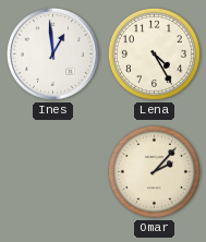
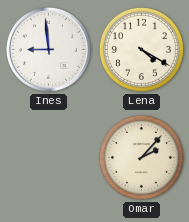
Ines: 12:59 -> 8:59
Lena: 4:25 -> 4:20
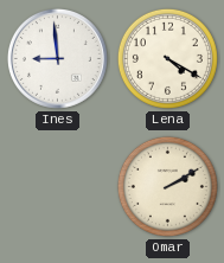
Omar: 2:07 -> 2:10
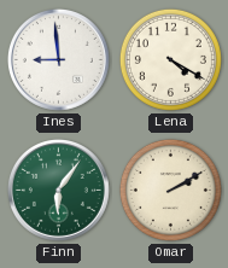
Finn: none -> 6:06
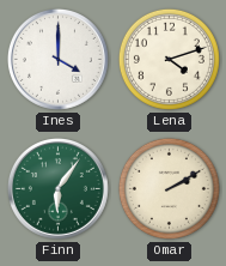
Ines: 8:59 -> 4:00
Lena: 4:20 -> 4:12
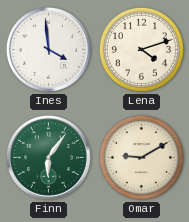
Ines: 4:00 -> 3:59
Omar: 2:10 -> 9:10
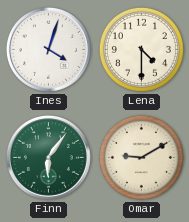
Ines: 3:59 -> 4:03
Lena: 4:12 -> 4:30
